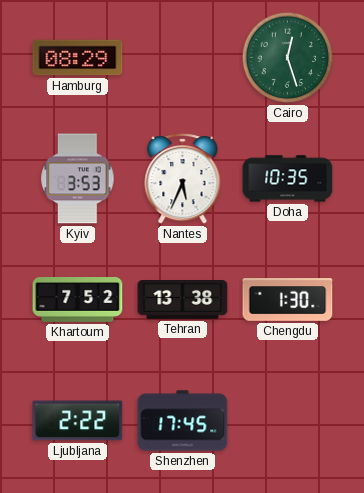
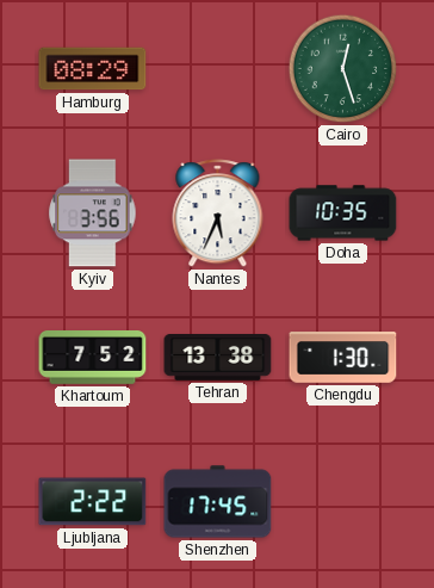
Kyiv: 3:53 -> 3:56
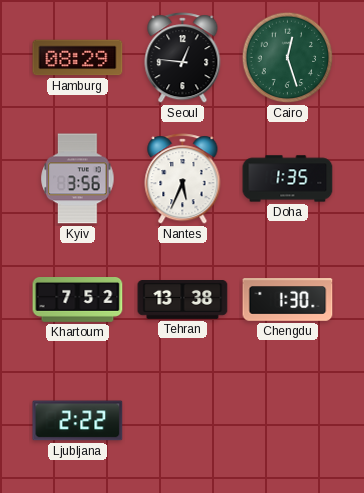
Seoul: none -> 12:46
Doha: 10:35 -> 1:35
Shenzhen: 17:45 -> none
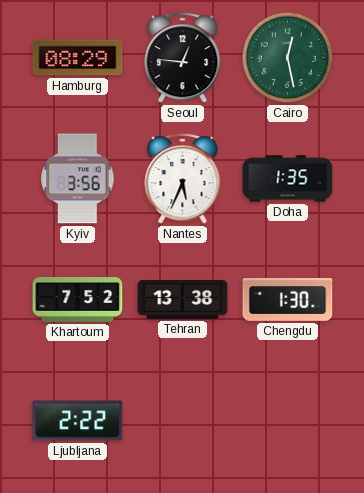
Cairo: 12:27 -> 12:28
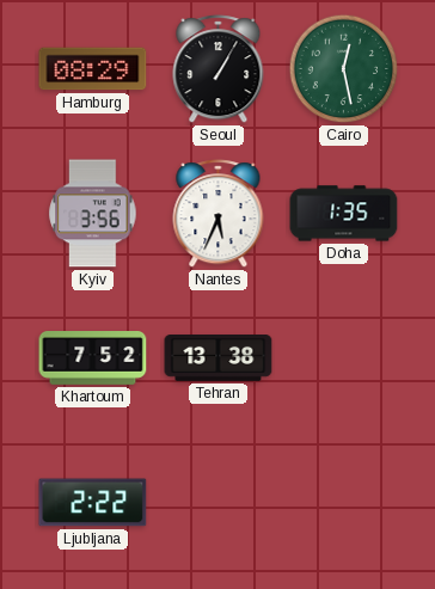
Seoul: 12:46 -> 1:05
Chengdu: 1:30 -> none
